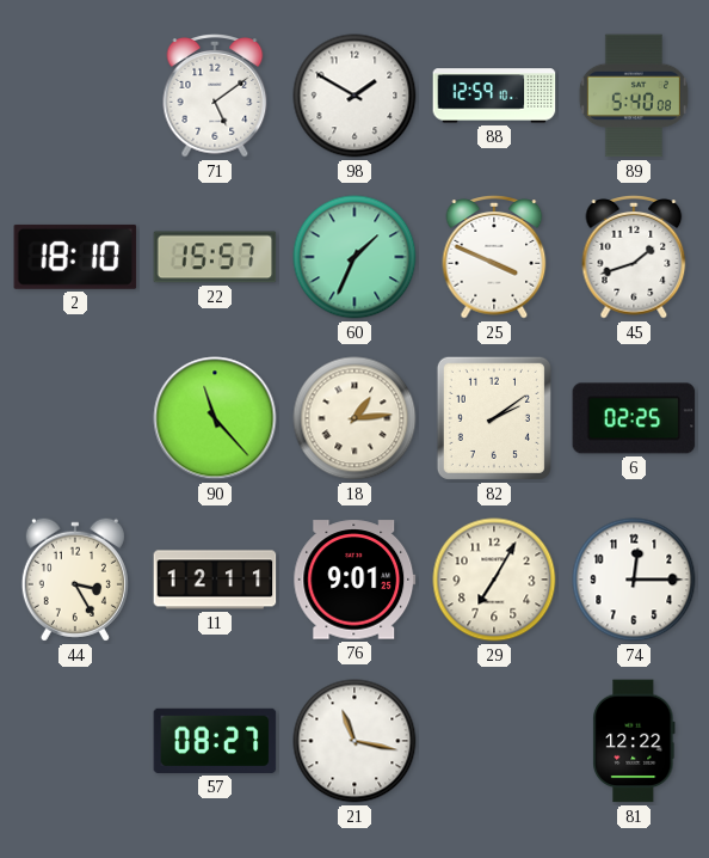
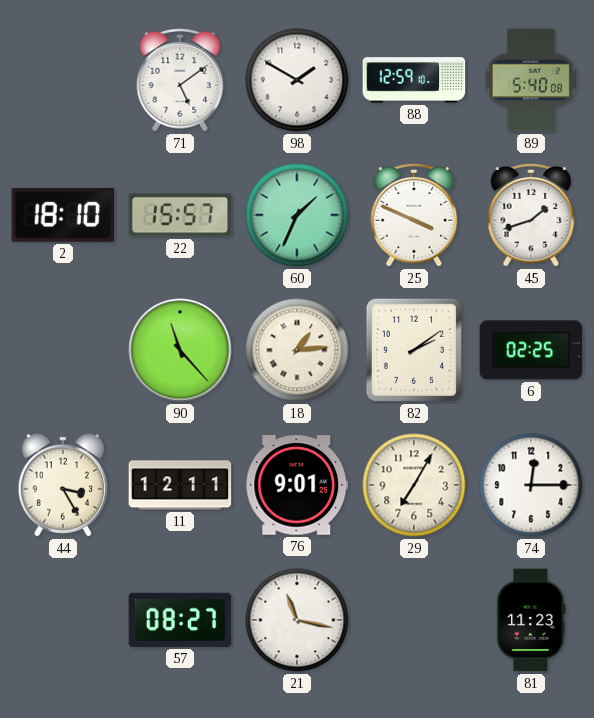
81: 12:22 -> 11:23
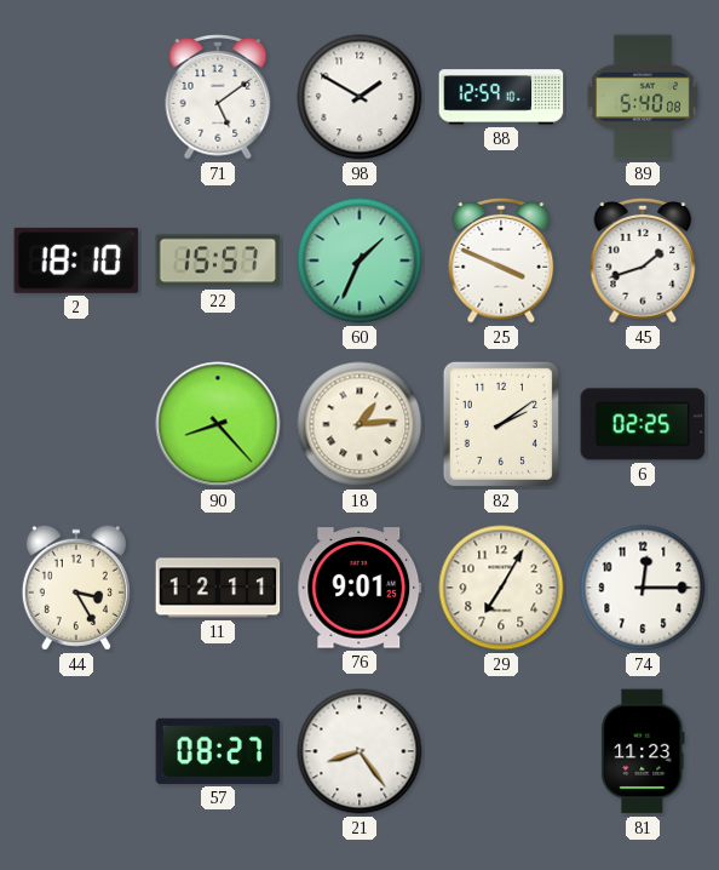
90: 11:23 -> 8:23
21: 11:17 -> 8:24
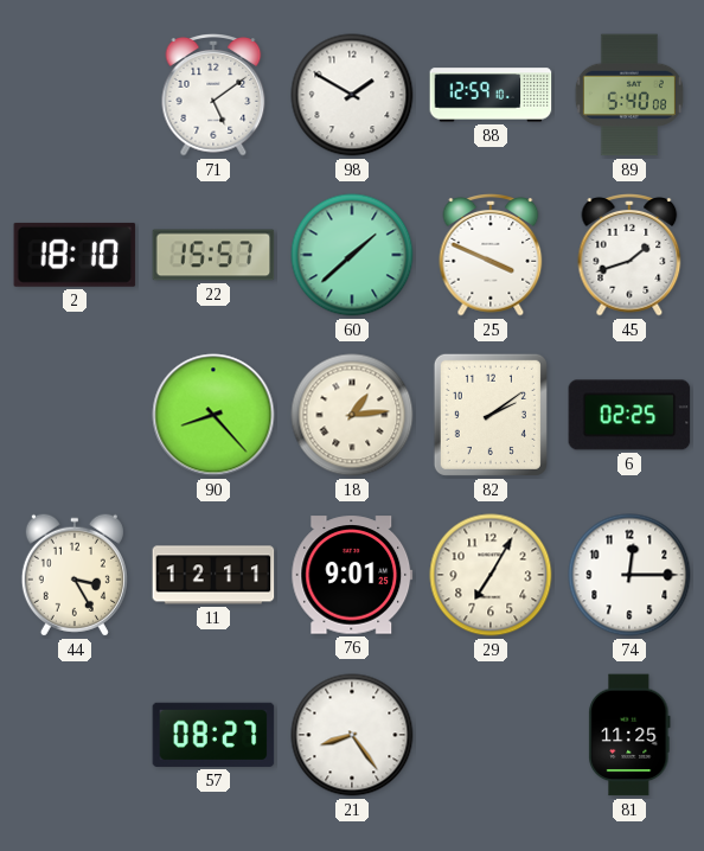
60: 1:34 -> 1:38
81: 11:23 -> 11:25
